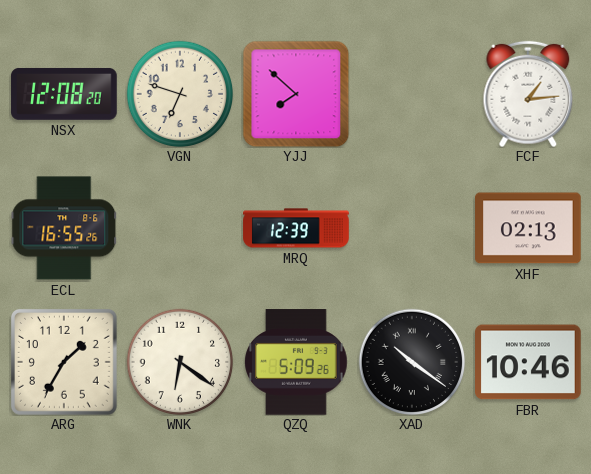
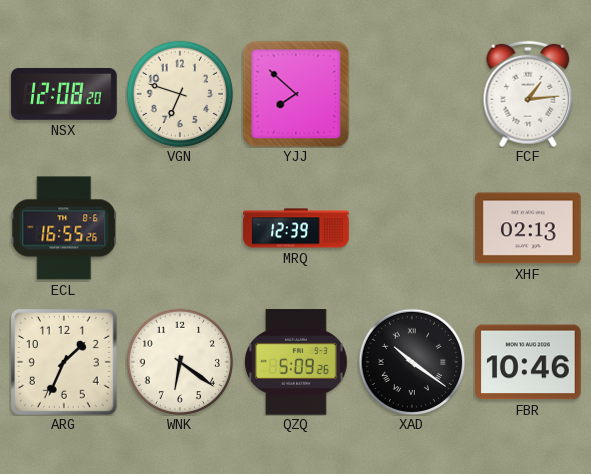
ARG: 1:35 -> 1:34
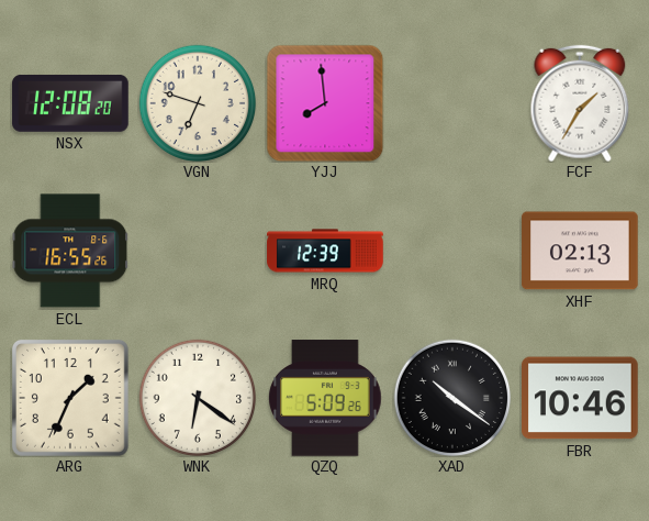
YJJ: 7:52 -> 7:59
FCF: 1:14 -> 1:35
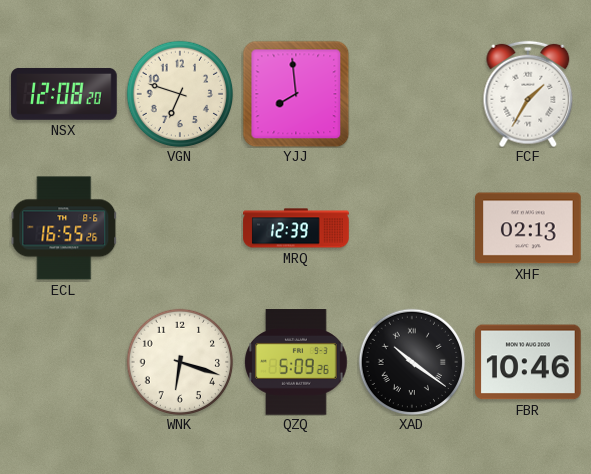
ARG: 1:34 -> none
WNK: 6:21 -> 6:18
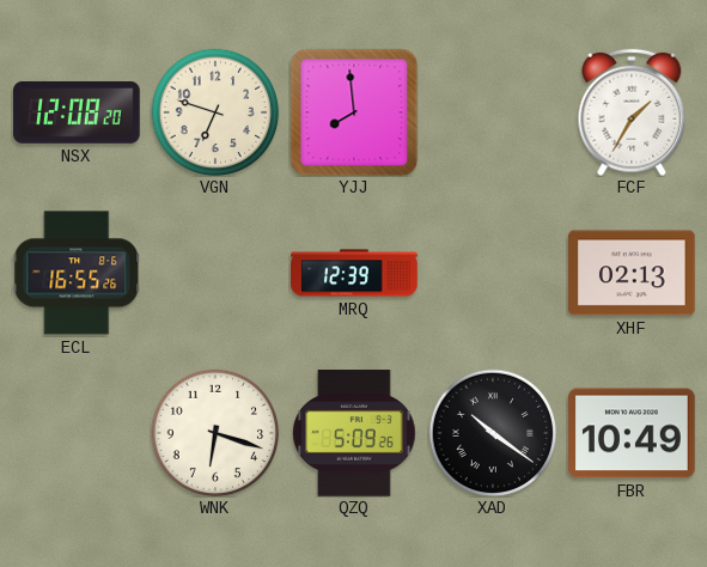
FBR: 10:46 -> 10:49
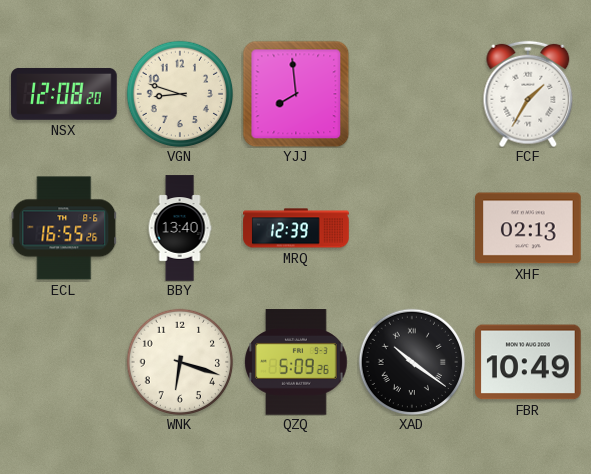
VGN: 6:48 -> 8:48
BBY: none -> 13:40
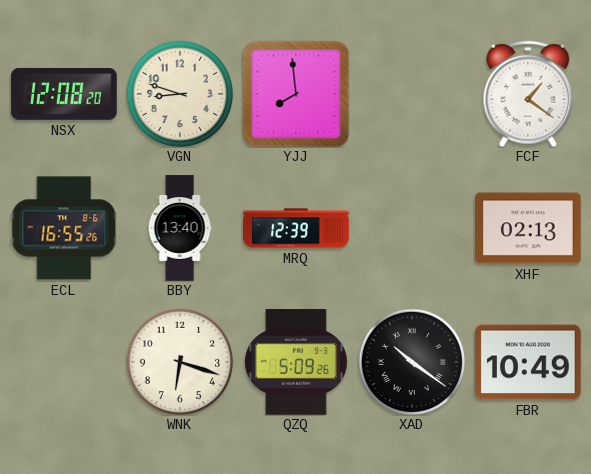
FCF: 1:35 -> 1:21
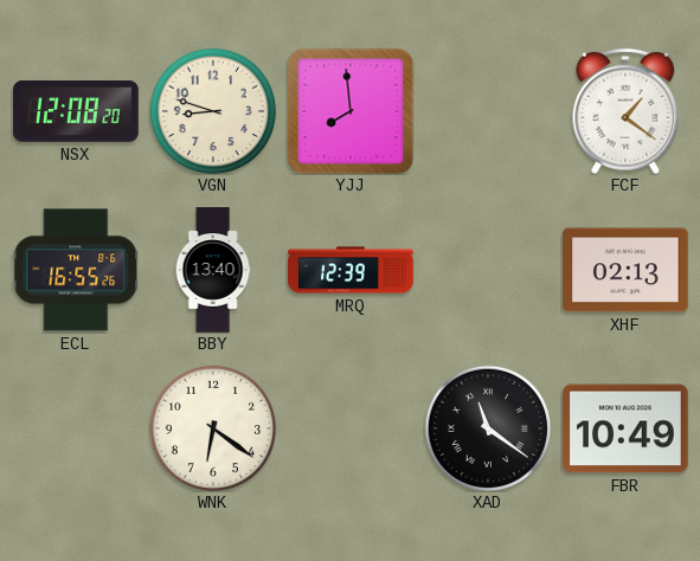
WNK: 6:18 -> 6:21
QZQ: 5:09 -> none
XAD: 10:21 -> 11:21
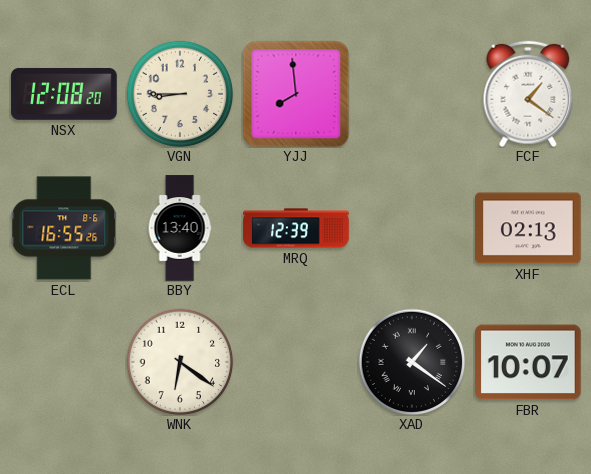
VGN: 8:48 -> 8:45
XAD: 11:21 -> 1:21
FBR: 10:49 -> 10:07
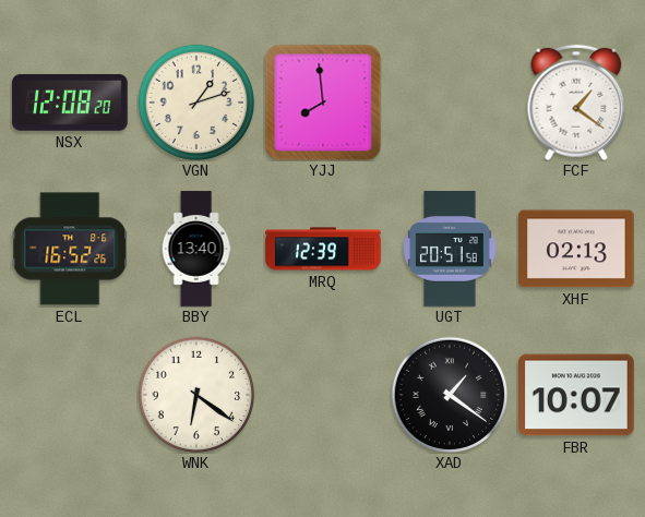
VGN: 8:45 -> 1:12
ECL: 16:55 -> 16:52
UGT: none -> 20:51
